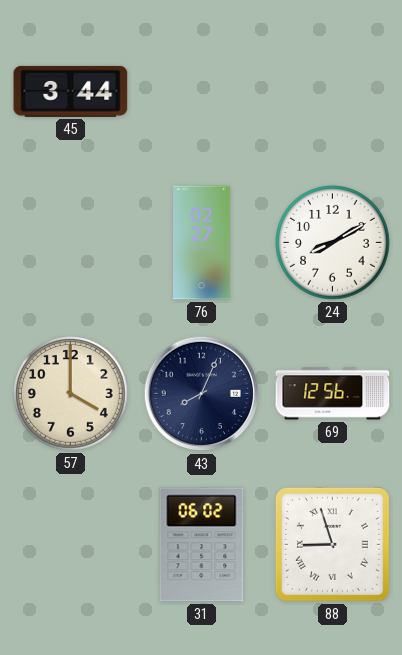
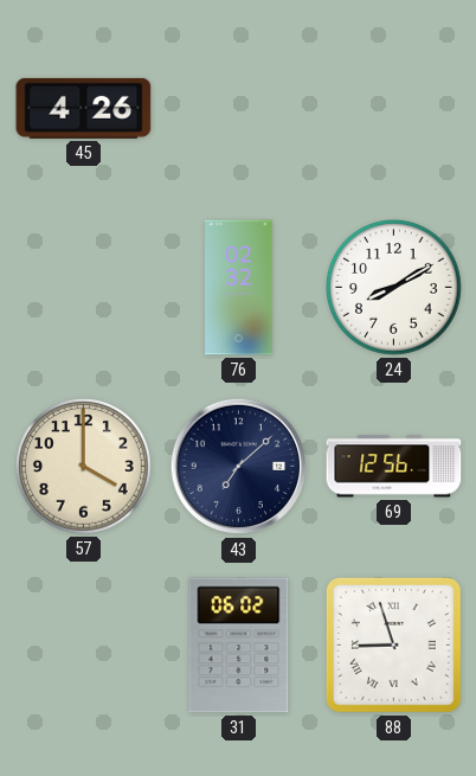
45: 3:44 -> 4:26
76: 02:27 -> 02:32
43: 8:04 -> 7:08
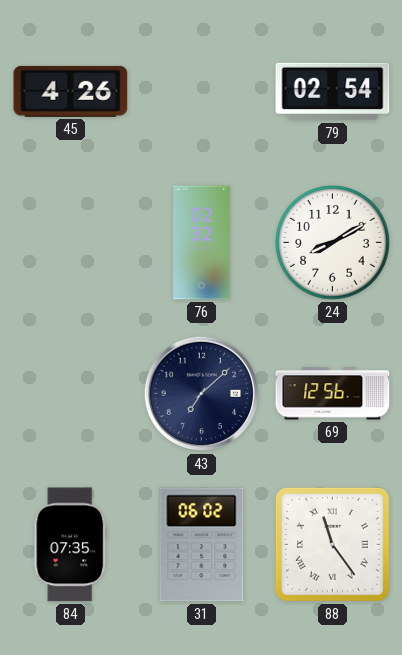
79: none -> 02:54
57: 4:00 -> none
84: none -> 07:35
88: 8:57 -> 11:24
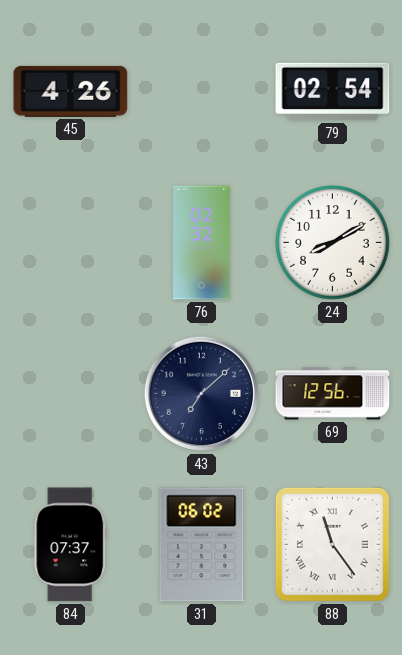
84: 07:35 -> 07:37
